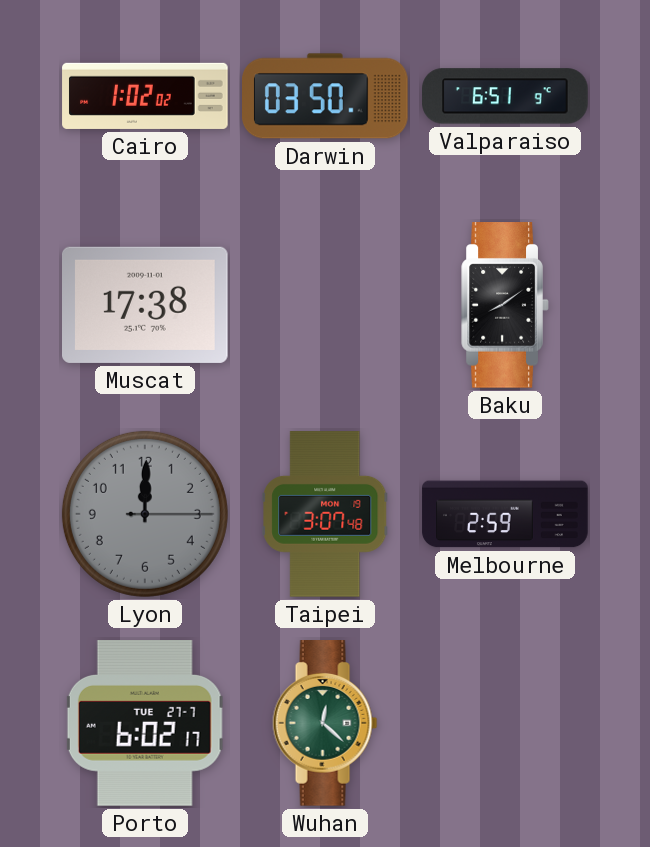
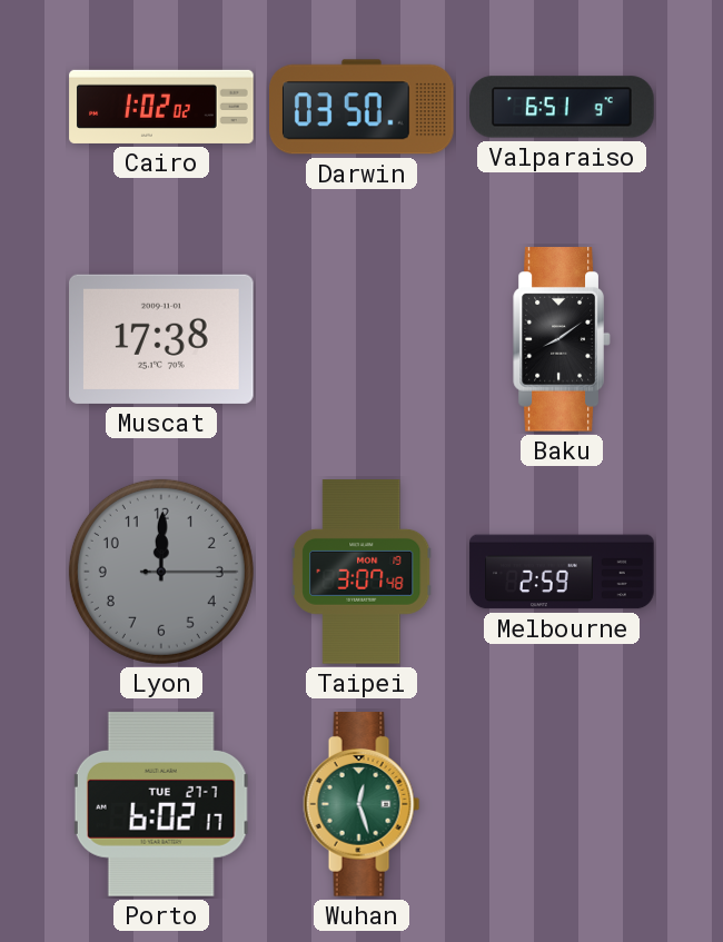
Wuhan: 12:22 -> 12:27
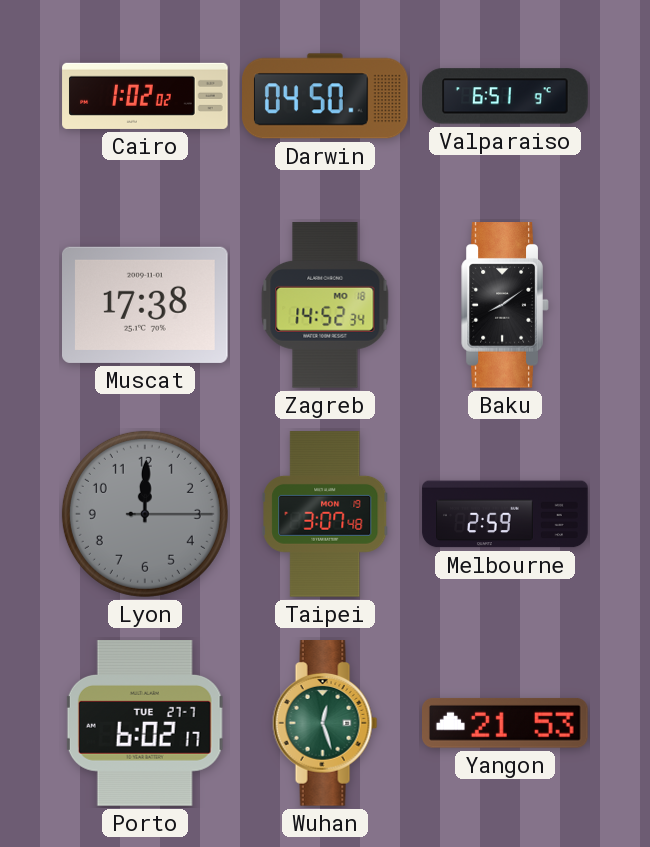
Darwin: 03:50 -> 04:50
Zagreb: none -> 14:52
Yangon: none -> 21:53
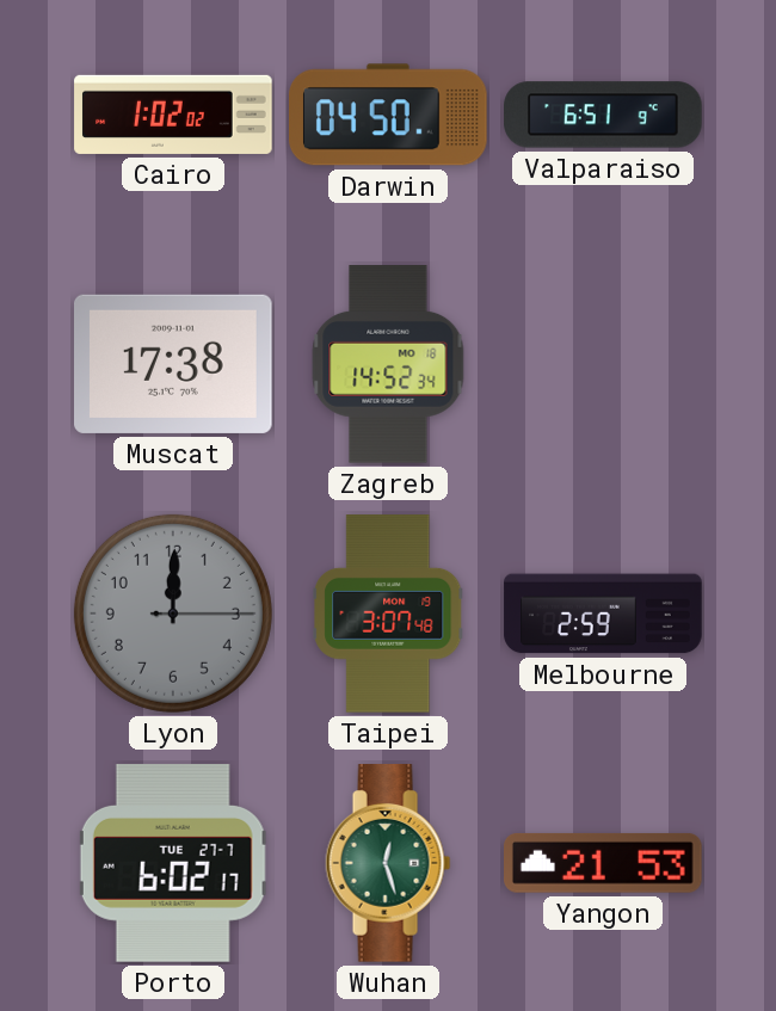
Baku: 8:09 -> none
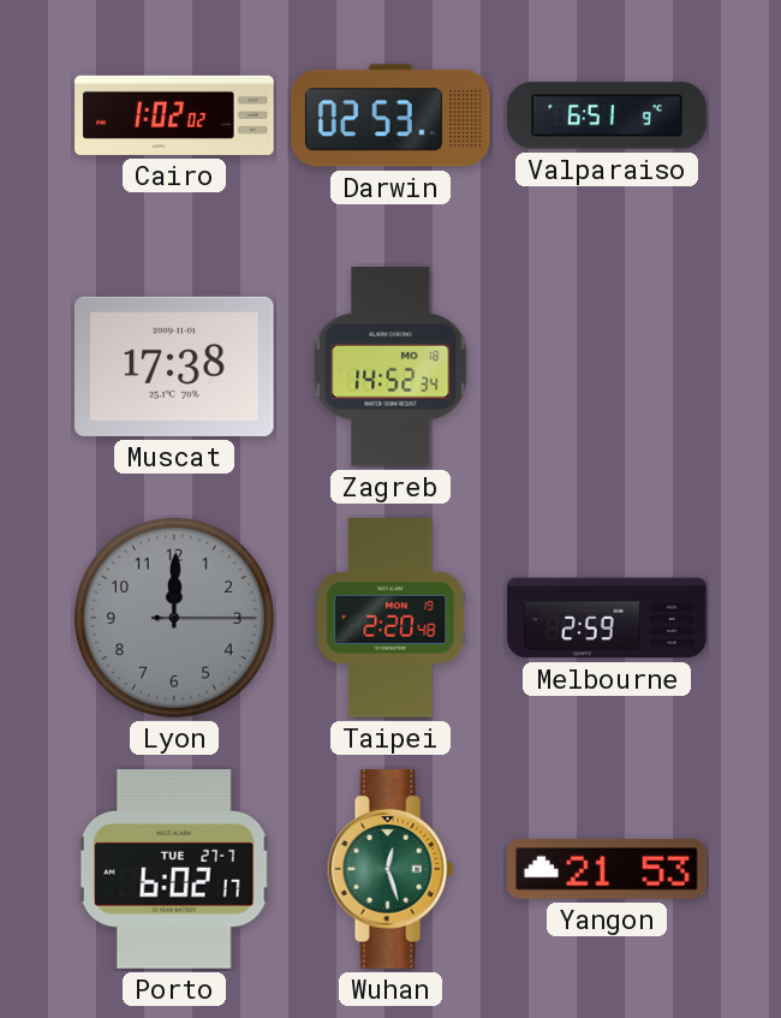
Darwin: 04:50 -> 02:53
Taipei: 3:07 -> 2:20
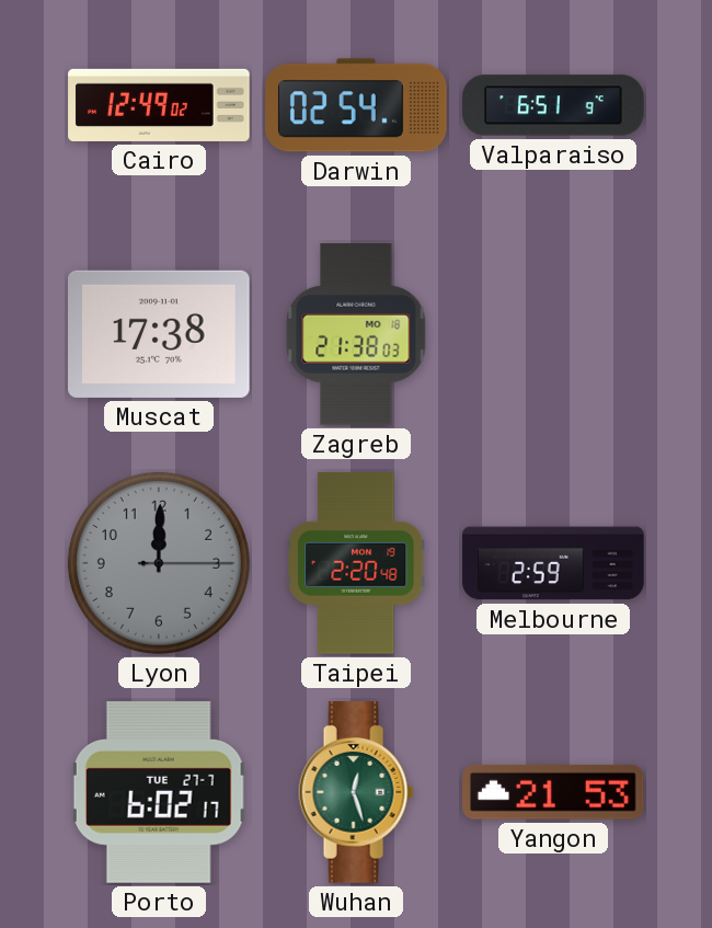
Cairo: 1:02 -> 12:49
Darwin: 02:53 -> 02:54
Zagreb: 14:52 -> 21:38
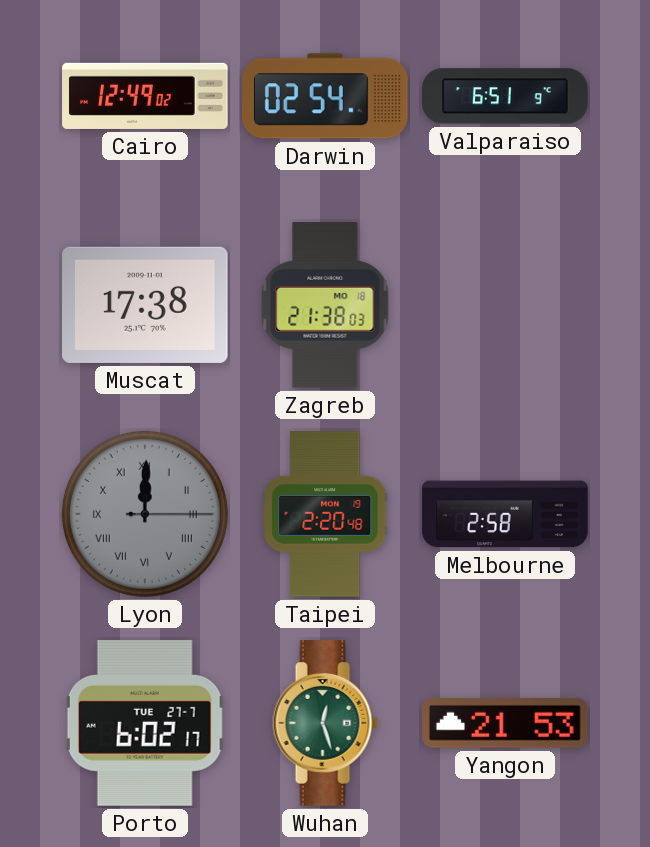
Lyon numerals: Arabic -> Roman
Melbourne: 2:59 -> 2:58
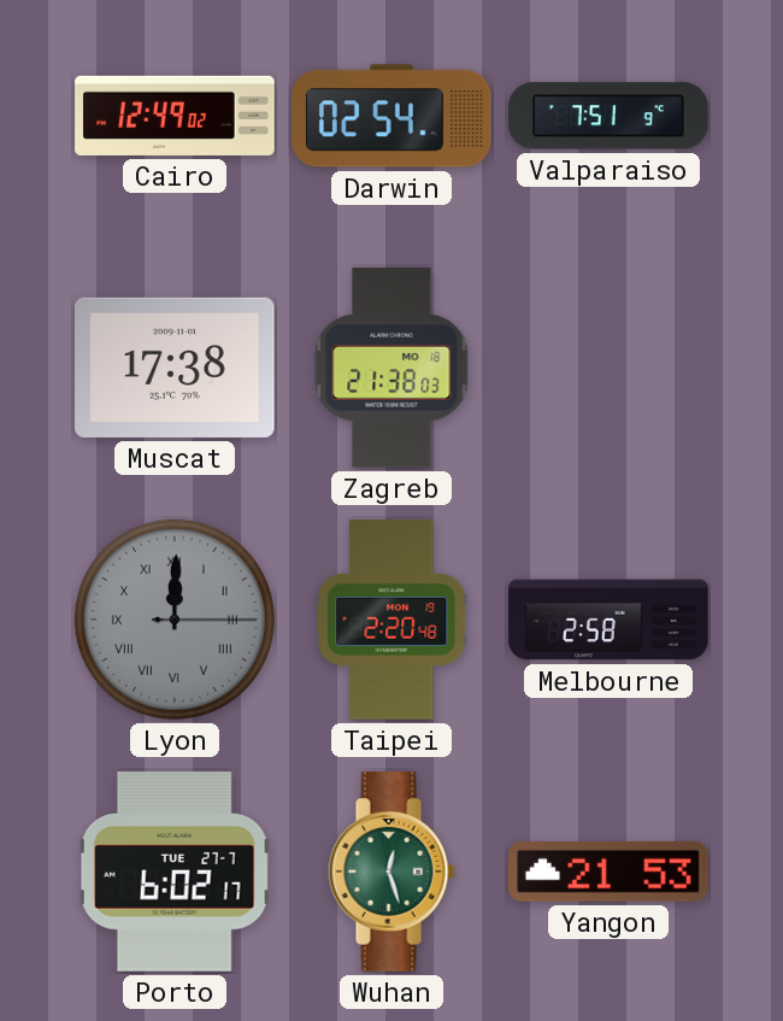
Valparaiso: 6:51 -> 7:51
